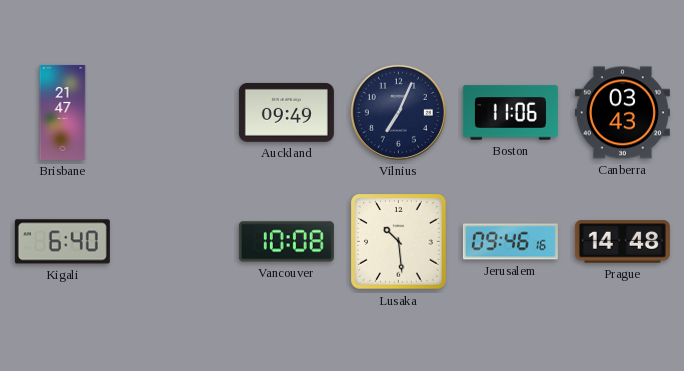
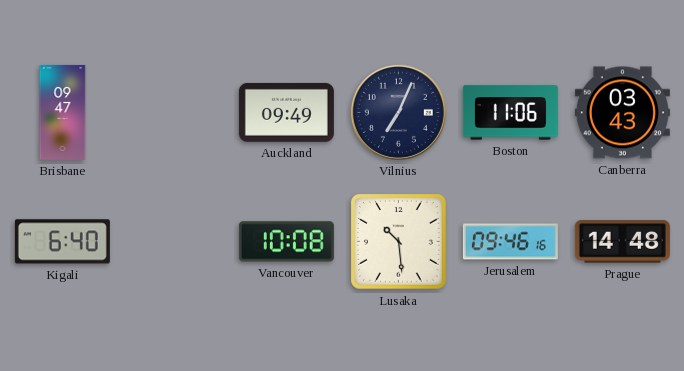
Brisbane: 21:47 -> 09:47
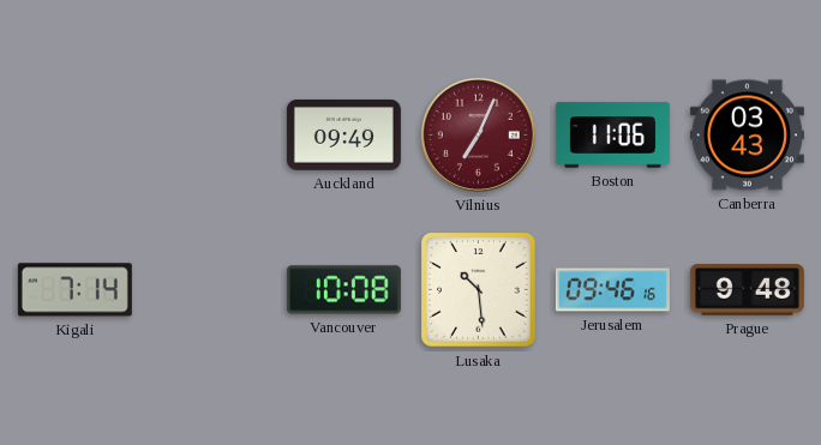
Brisbane: 09:47 -> none
Vilnius dial: navy -> burgundy
Kigali: 6:40 -> 7:14
Prague: 14:48 -> 9:48
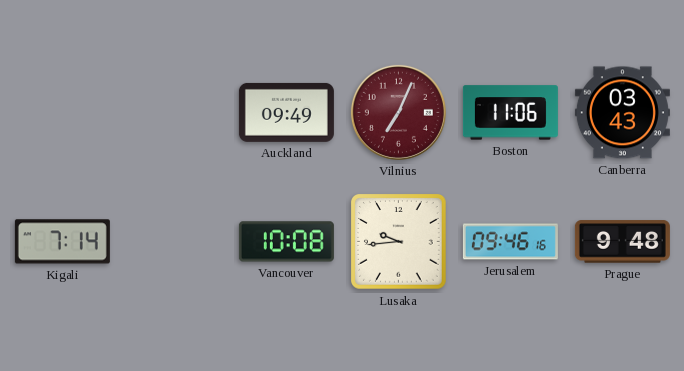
Lusaka: 10:29 -> 9:44
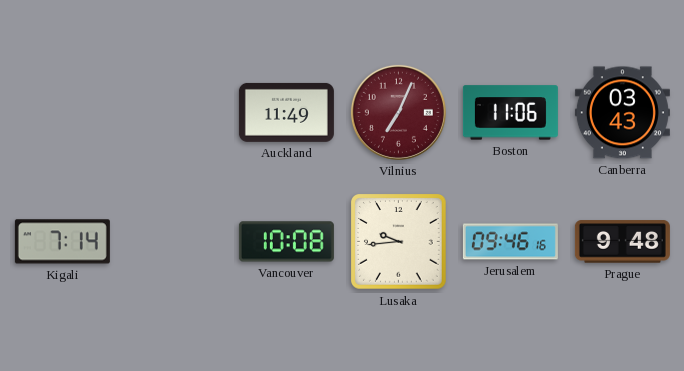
Auckland: 09:49 -> 11:49
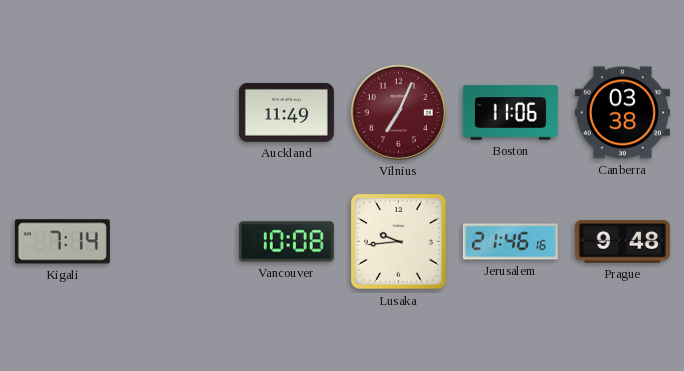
Canberra: 03:43 -> 03:38
Jerusalem: 09:46 -> 21:46
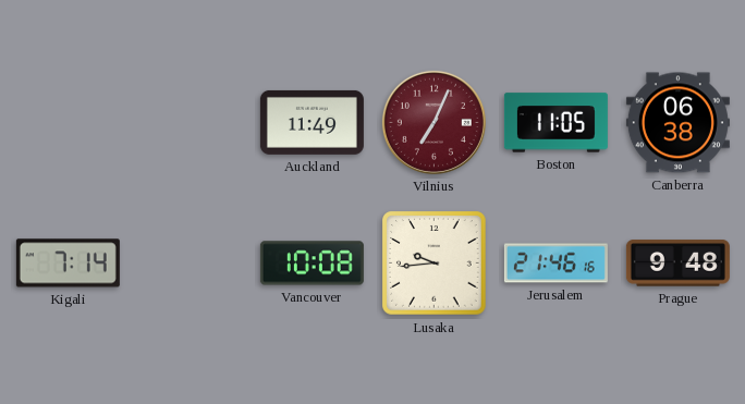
Boston: 11:06 -> 11:05
Canberra: 03:38 -> 06:38
